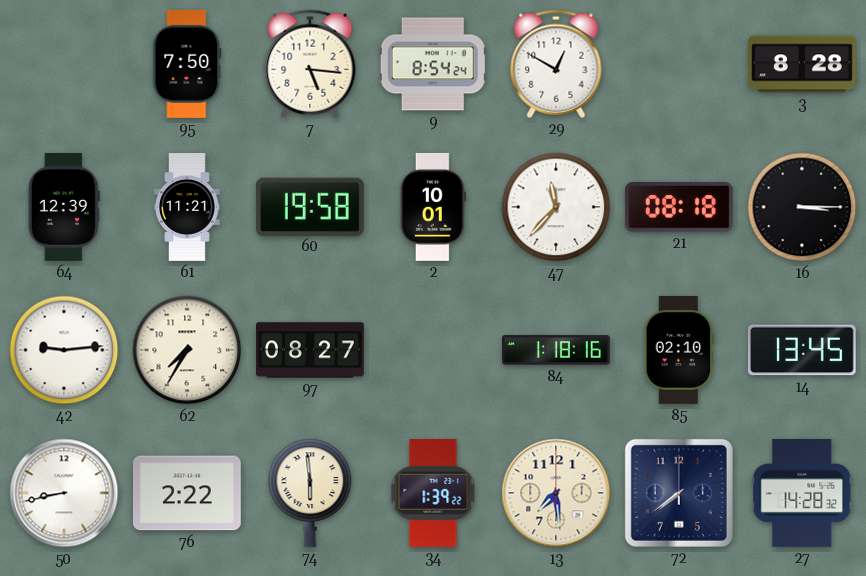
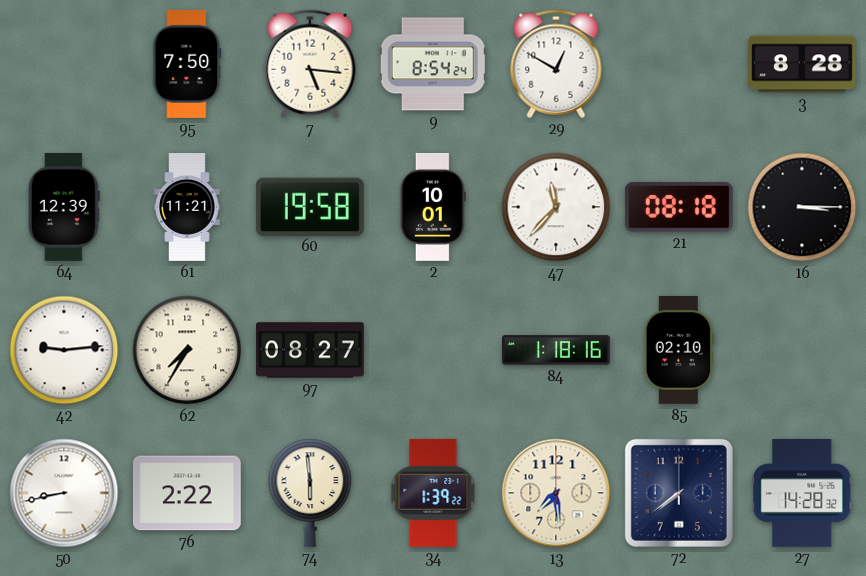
14: 13:45 -> none
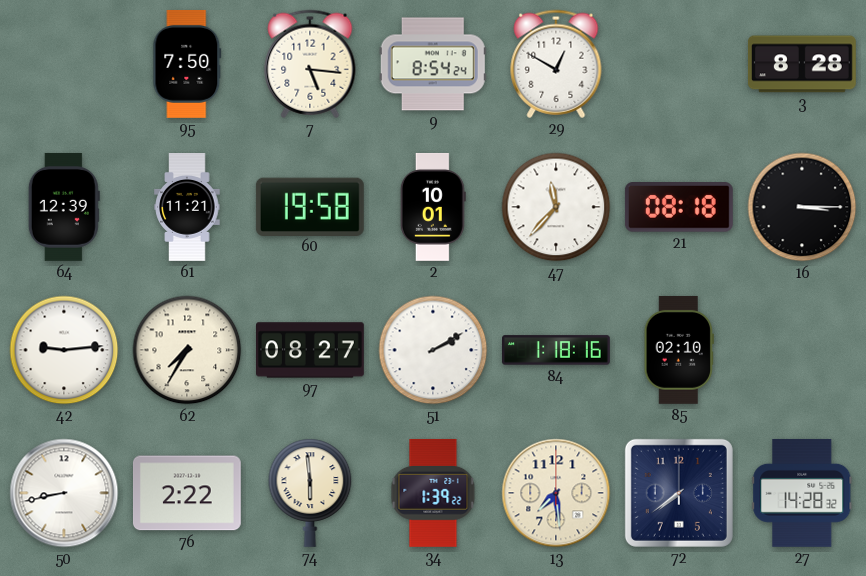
51: none -> 2:10
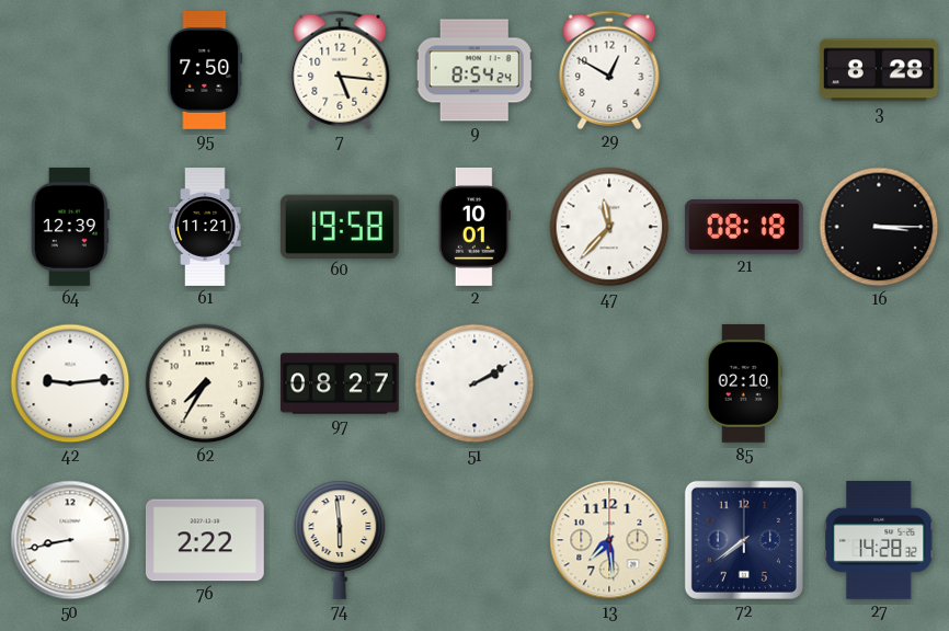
84: 1:18 -> none
34: 1:39 -> none
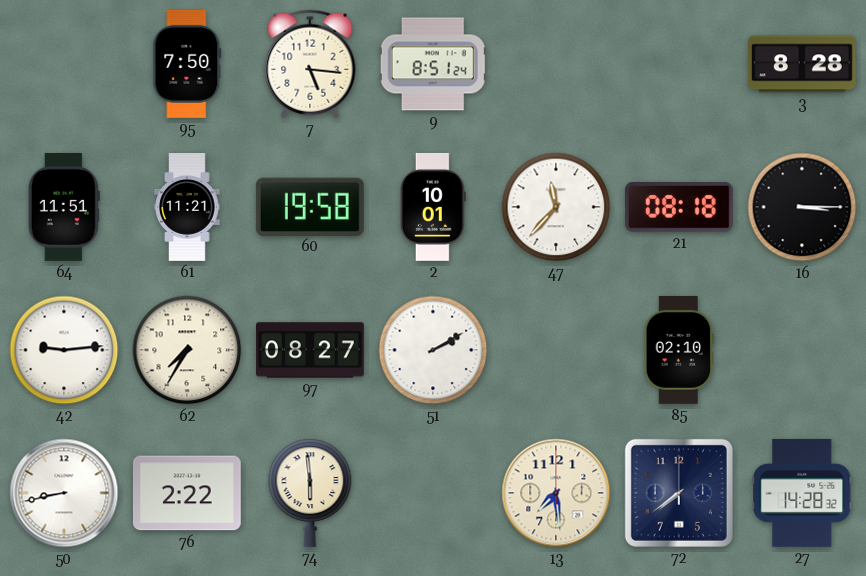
9: 8:54 -> 8:51
29: 12:50 -> none
64: 12:39 -> 11:51
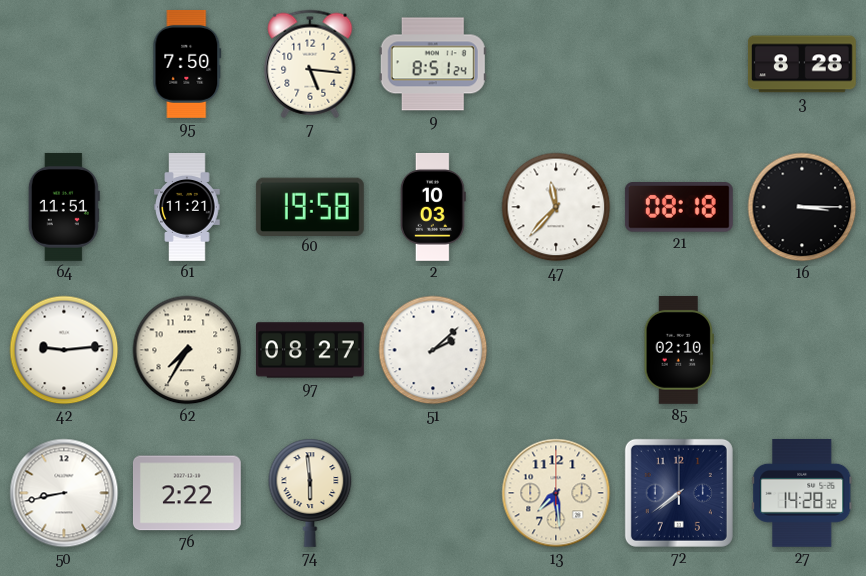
2: 10:01 -> 10:03
51: 2:10 -> 2:08
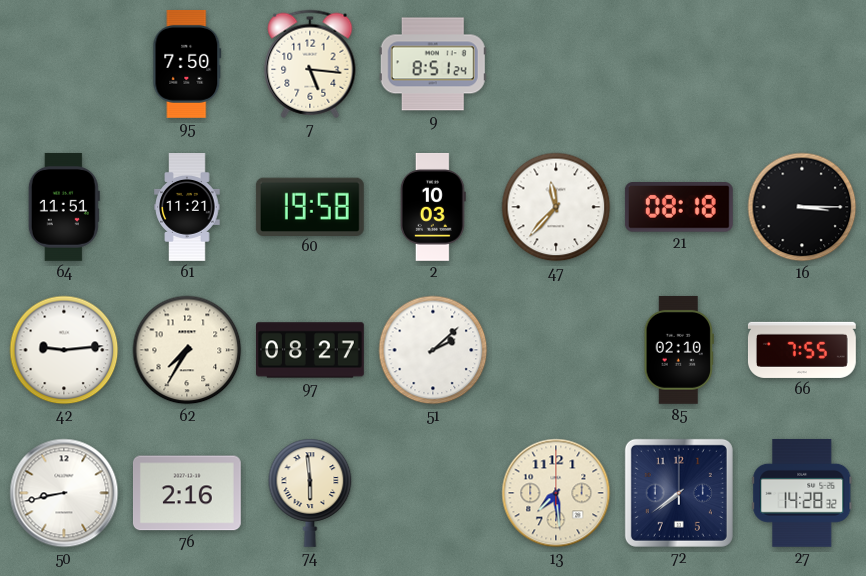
3: 8:28 -> none
66: none -> 7:55
76: 2:22 -> 2:16
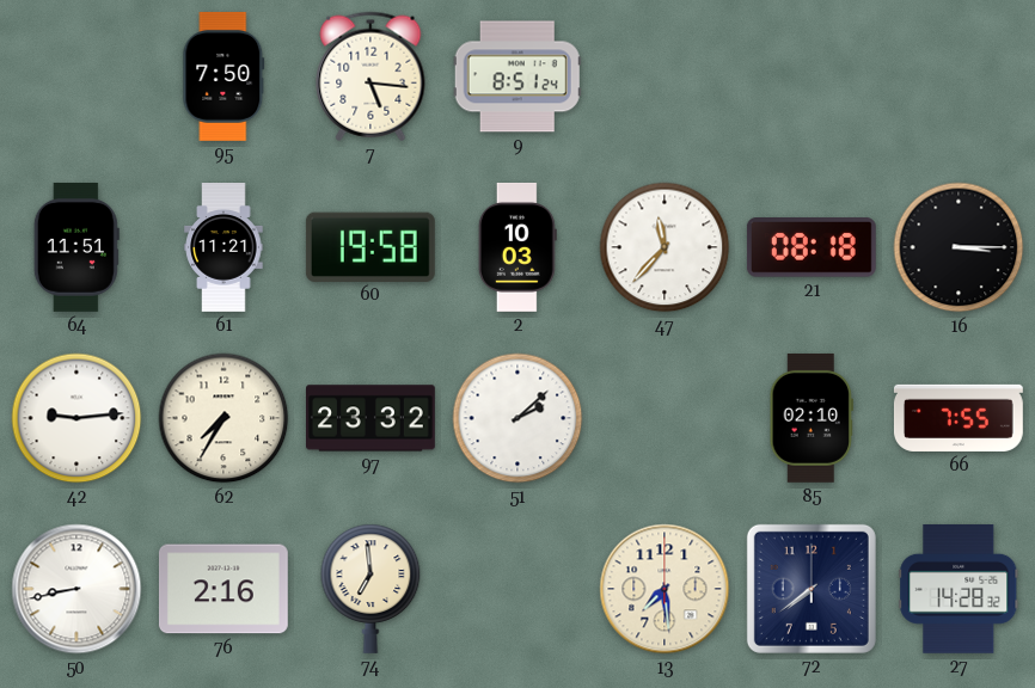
97: 08:27 -> 23:32
74: 5:59 -> 6:59
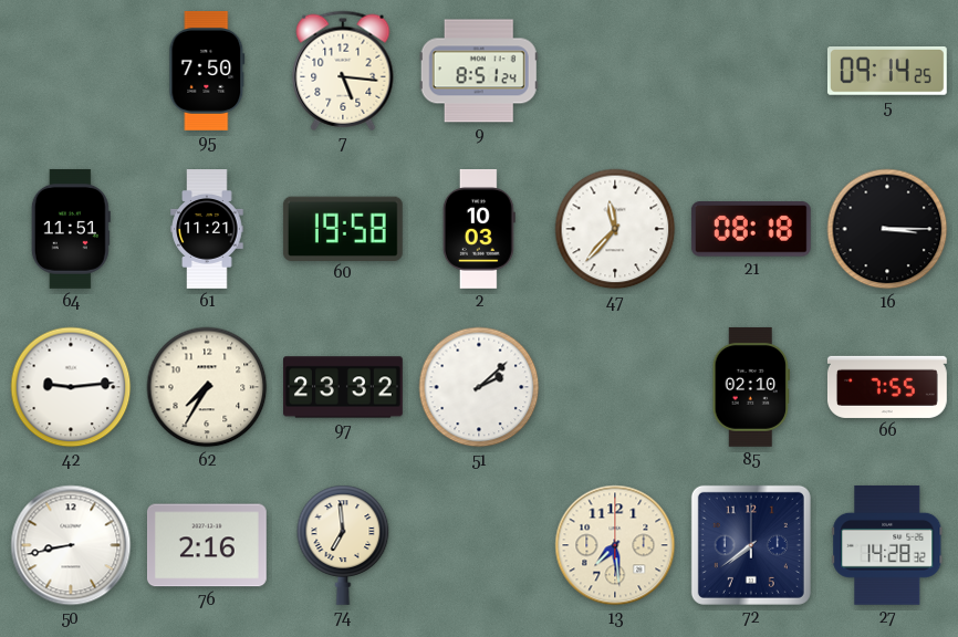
5: none -> 09:14
